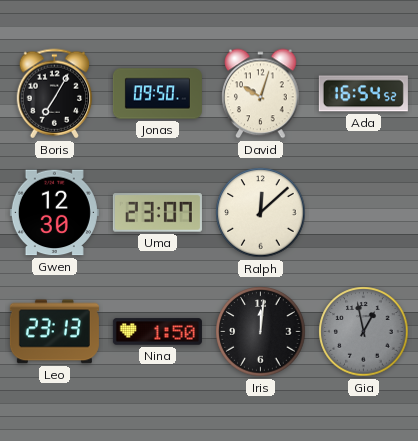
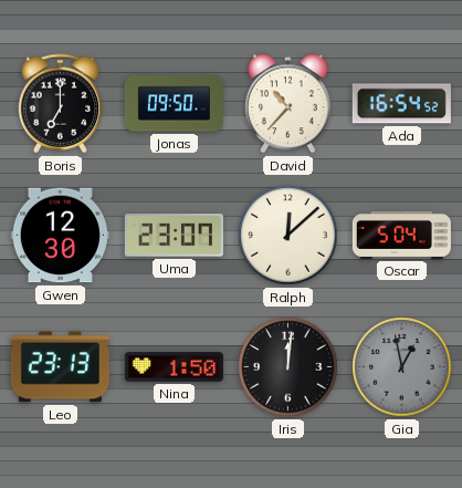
Boris: 7:05 -> 7:00
David: 10:03 -> 10:37
Oscar: none -> 5:04
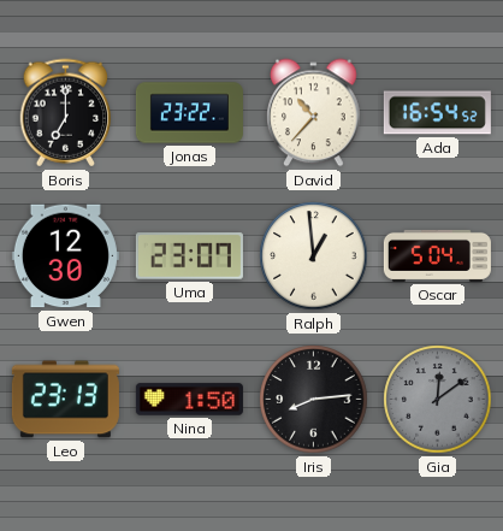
Jonas: 09:50 -> 23:22
Ralph: 12:08 -> 12:59
Iris: 12:01 -> 8:14
Gia: 12:58 -> 12:09
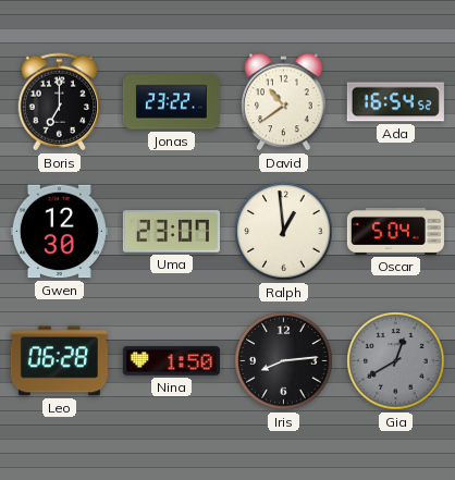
David: 10:37 -> 10:39
Leo: 23:13 -> 06:28
Gia: 12:09 -> 12:40
